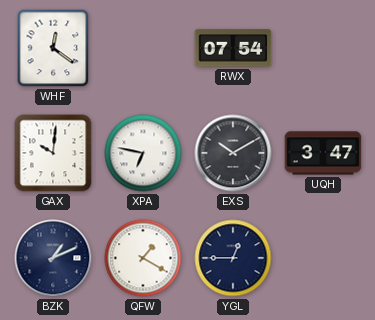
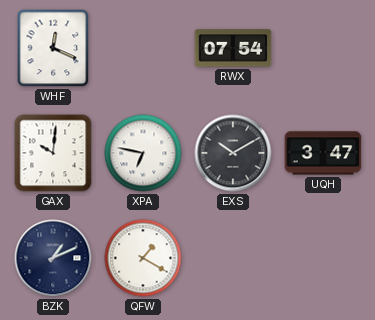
WHF: 12:21 -> 12:19
YGL: 12:45 -> none
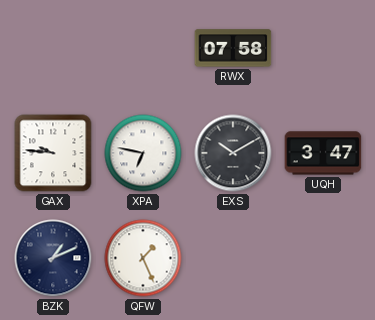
WHF: 12:19 -> none
RWX: 07:54 -> 07:58
GAX: 10:01 -> 9:46
QFW: 1:20 -> 1:26
